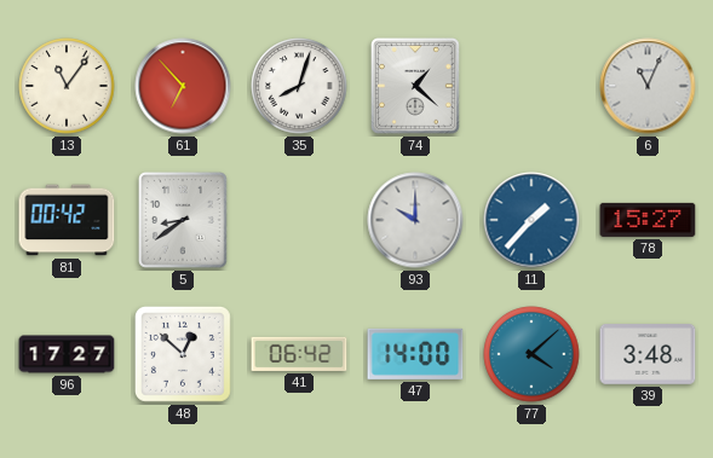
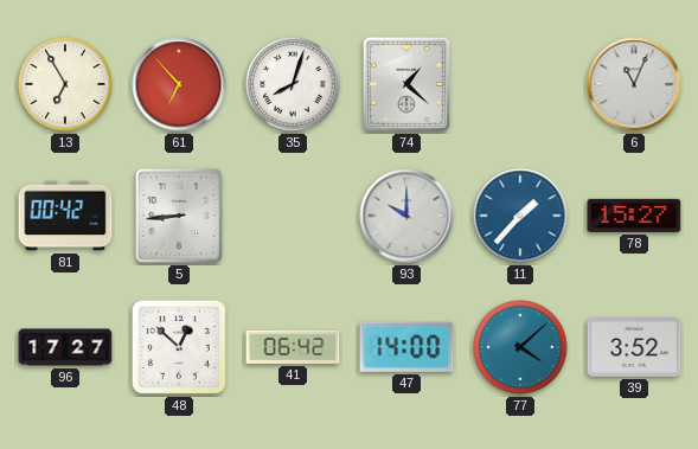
13: 11:06 -> 6:55
5: 8:39 -> 8:44
39: 3:48 -> 3:52
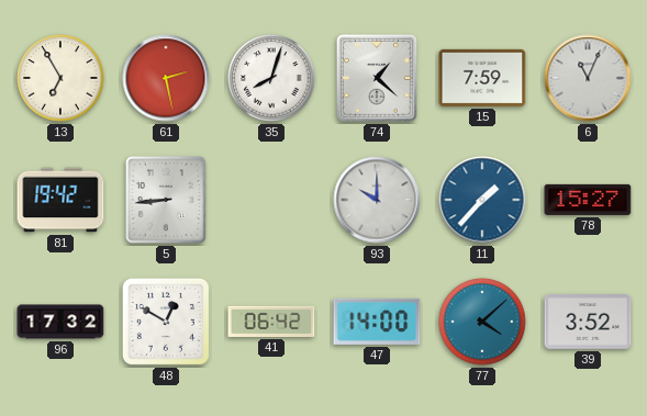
61: 6:53 -> 2:28
15: none -> 7:59
81: 00:42 -> 19:42
96: 17:27 -> 17:32
48: 12:52 -> 12:50
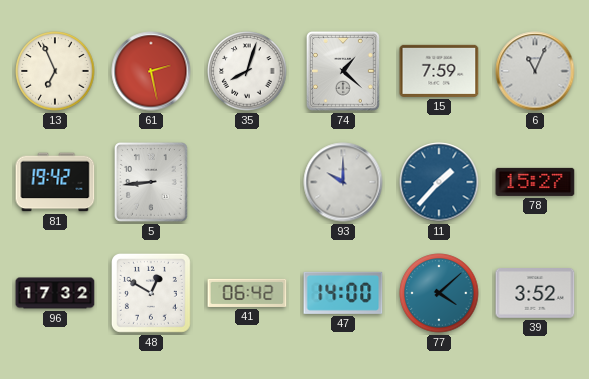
13: 6:55 -> 6:56
